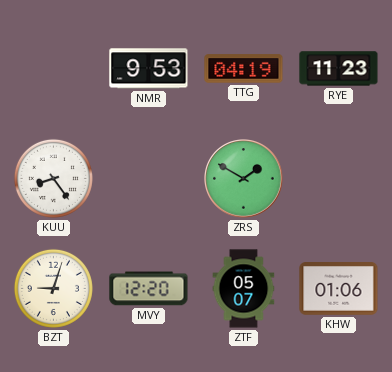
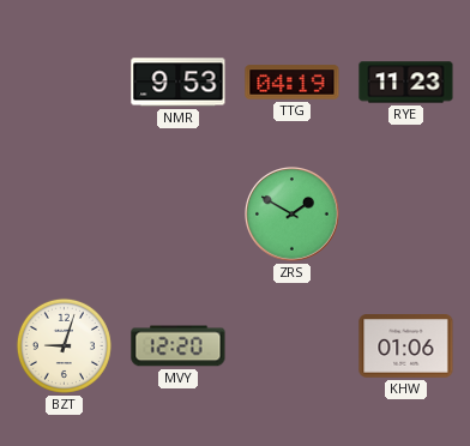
KUU: 8:24 -> none
ZTF: 05:07 -> none
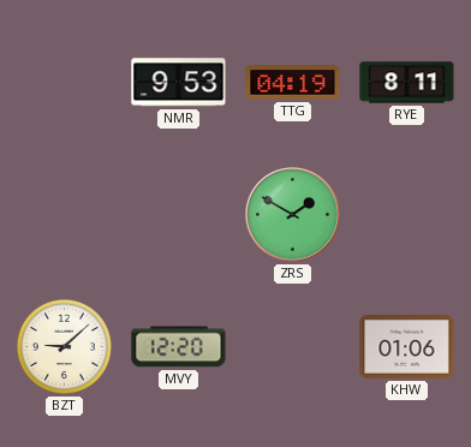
RYE: 11:23 -> 8:11
BZT: 9:03 -> 9:08
